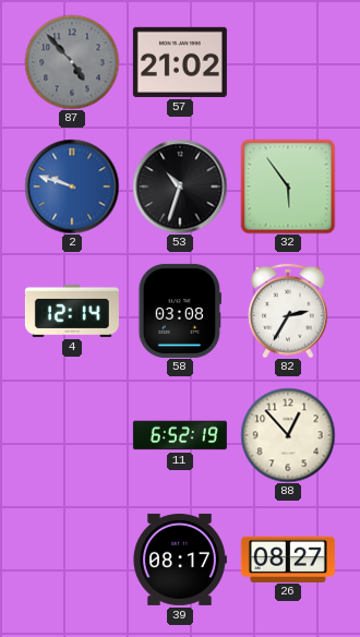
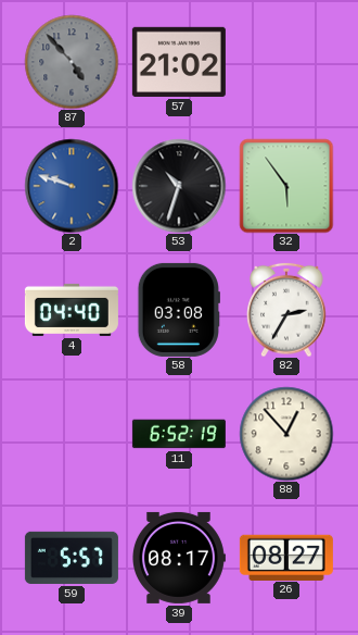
4: 12:14 -> 04:40
59: none -> 5:57
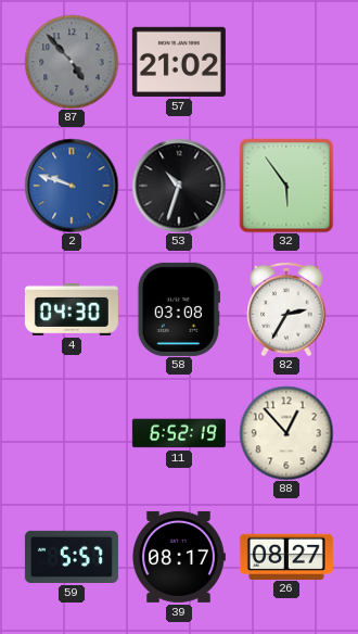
4: 04:40 -> 04:30
